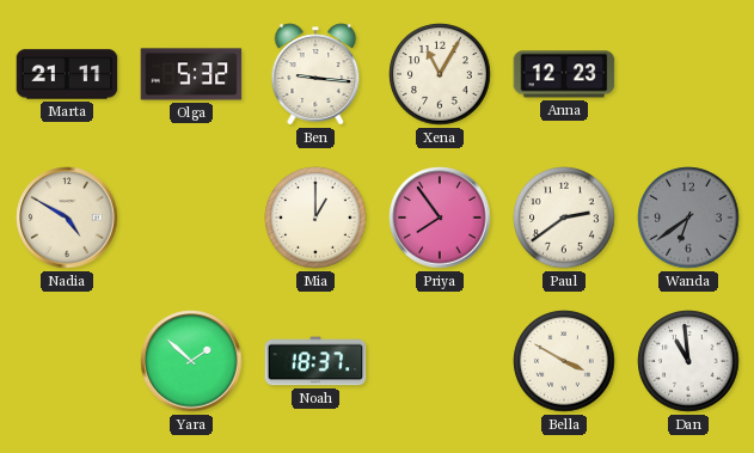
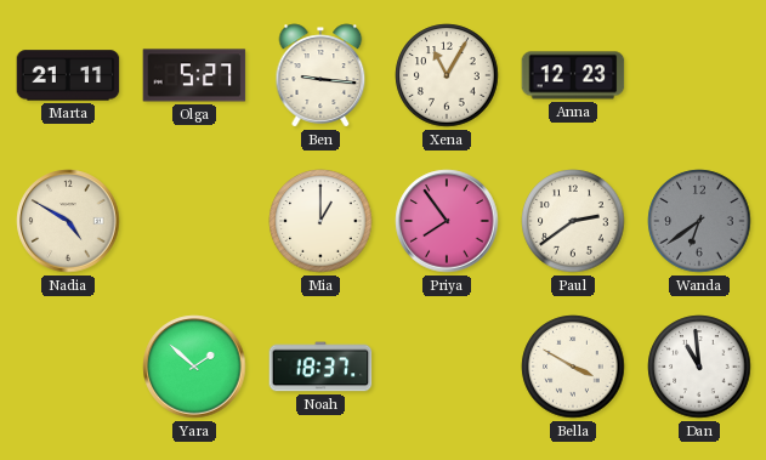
Olga: 5:32 -> 5:27
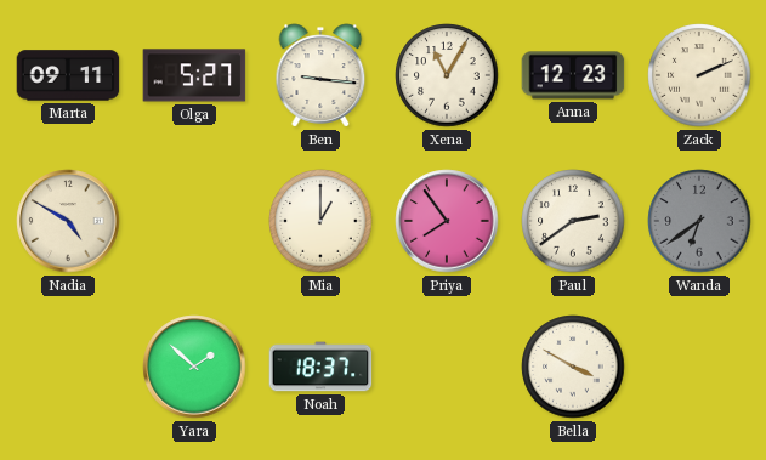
Marta: 21:11 -> 09:11
Zack: none -> 2:11
Dan: 10:59 -> none
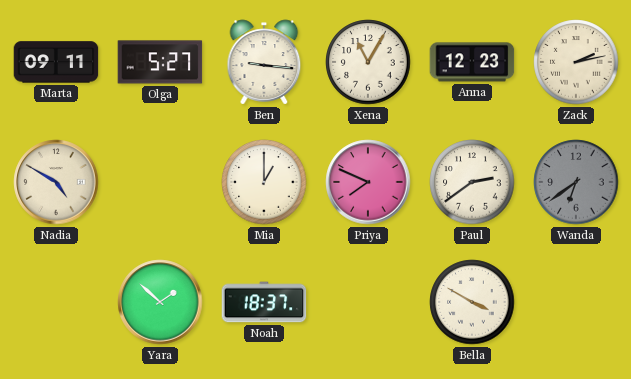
Zack: 2:11 -> 2:13
Priya: 7:54 -> 7:49
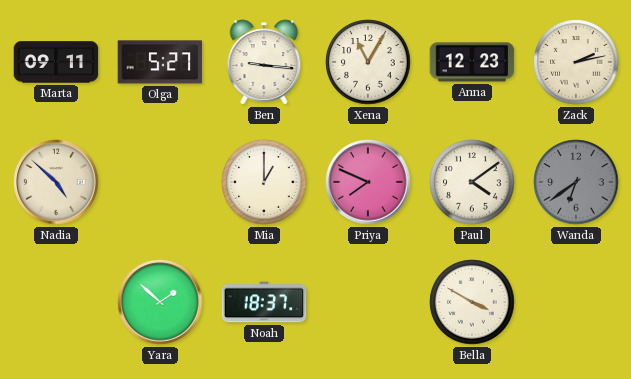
Nadia: 4:50 -> 4:52
Paul: 2:39 -> 4:09
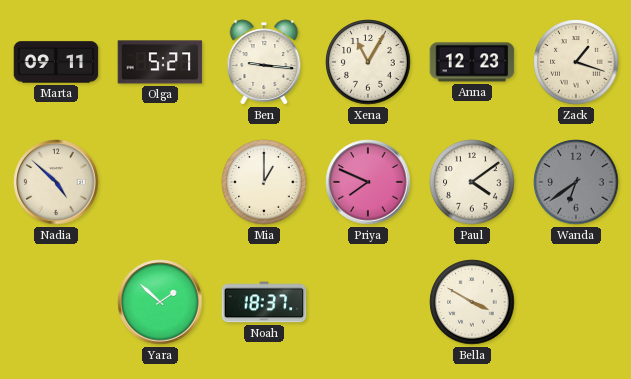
Zack: 2:13 -> 1:18
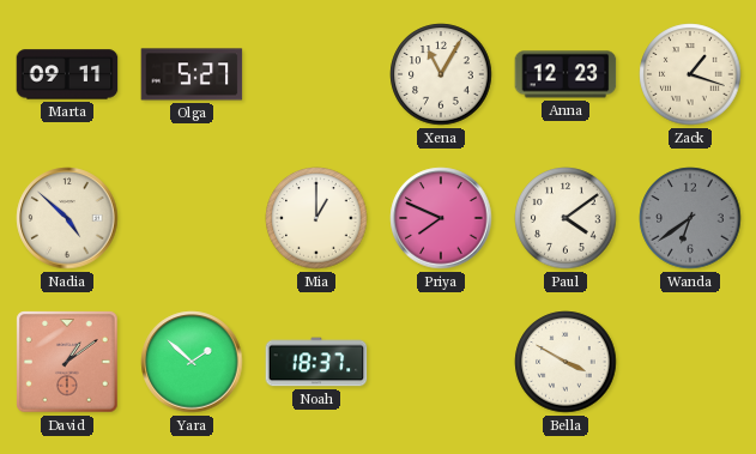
Ben: 9:16 -> none
David: none -> 1:09
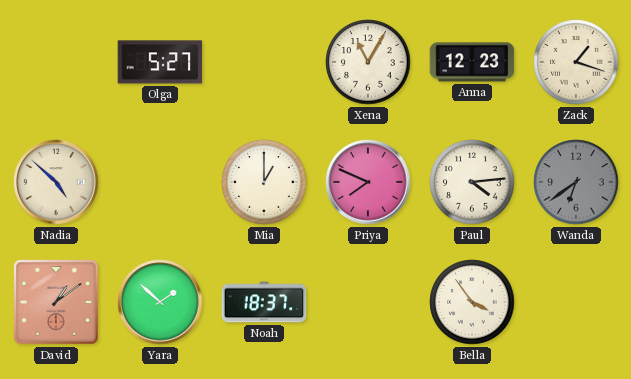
Marta: 09:11 -> none
Paul: 4:09 -> 4:14
Bella: 3:50 -> 3:54
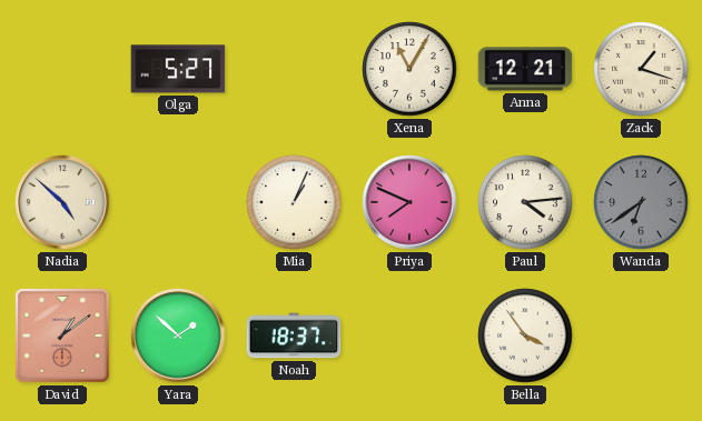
Anna: 12:23 -> 12:21
Mia: 1:00 -> 1:04
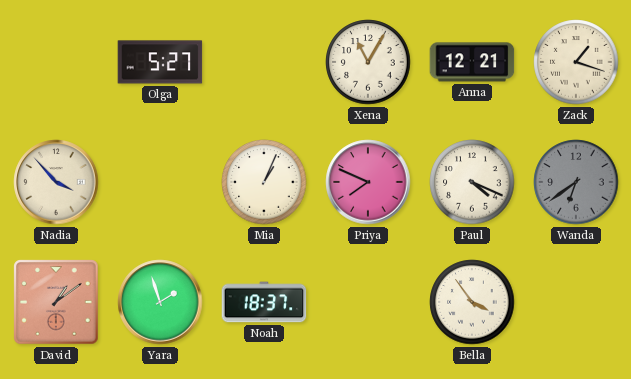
Nadia: 4:52 -> 3:53
Paul: 4:14 -> 4:19
Yara: 1:52 -> 1:57
